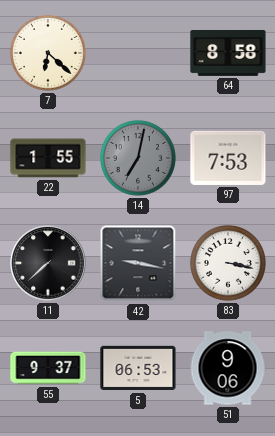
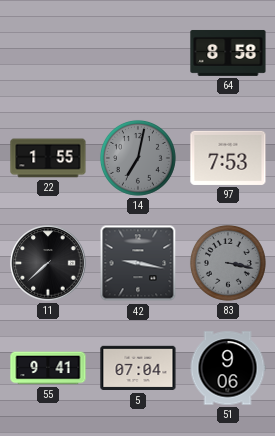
7: 6:22 -> none
83 dial: white -> grey
55: 9:37 -> 9:41
5: 06:53 -> 07:04
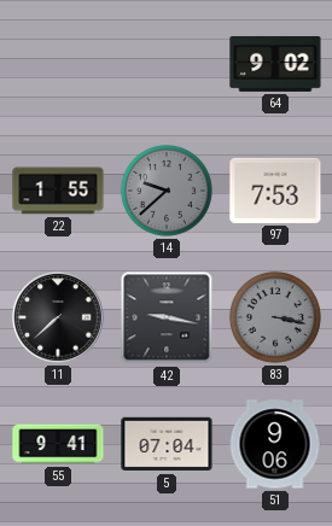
64: 8:58 -> 9:02
14: 7:02 -> 9:38
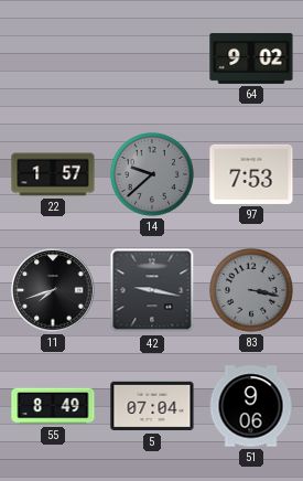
22: 1:55 -> 1:57
11: 7:38 -> 7:42
55: 9:41 -> 8:49
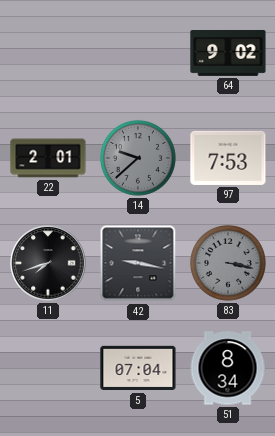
22: 1:57 -> 2:01
55: 8:49 -> none
51: 9:06 -> 8:34
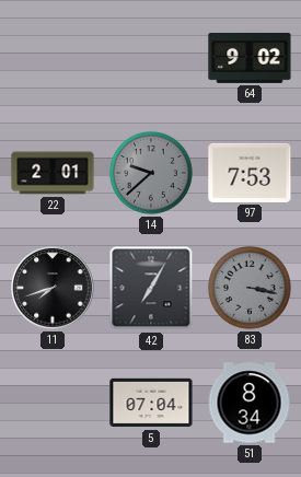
42: 9:17 -> 7:05
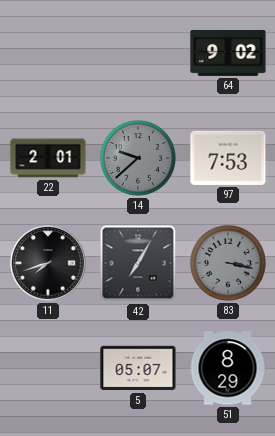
5: 07:04 -> 05:07
51: 8:34 -> 8:29
